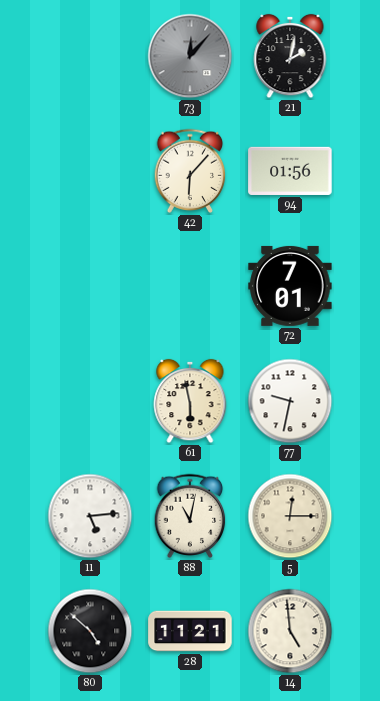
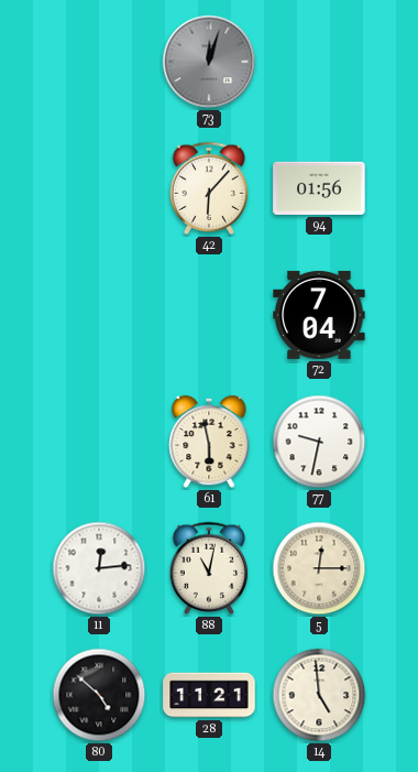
73: 12:07 -> 12:03
21: 2:02 -> none
72: 7:01 -> 7:04
11: 5:14 -> 12:14
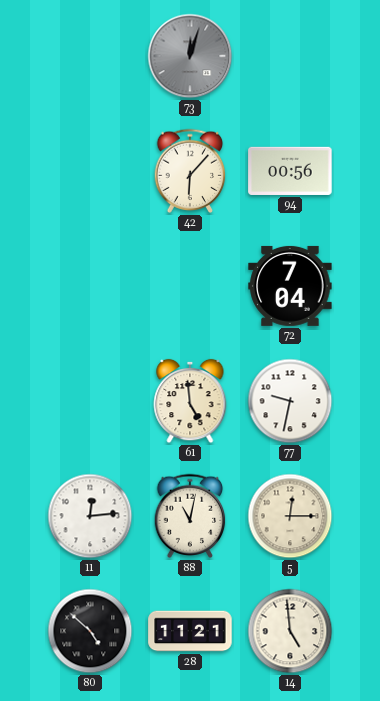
94: 01:56 -> 00:56
61: 5:58 -> 4:59
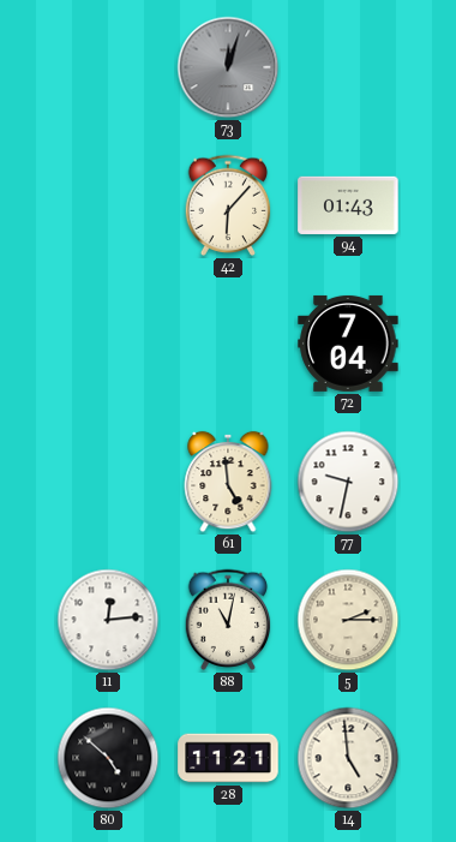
94: 00:56 -> 01:43
5: 12:15 -> 2:15
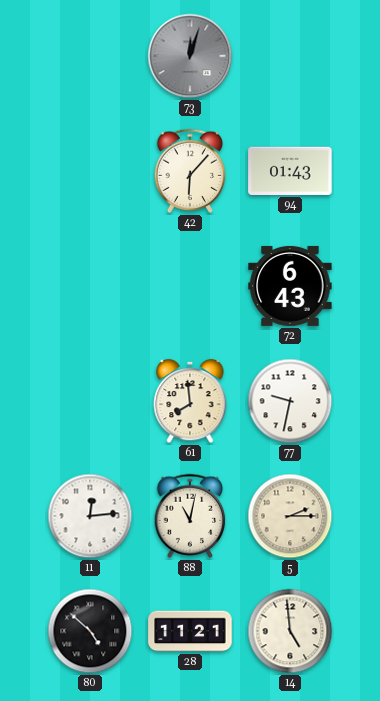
72: 7:04 -> 6:43
61: 4:59 -> 7:59
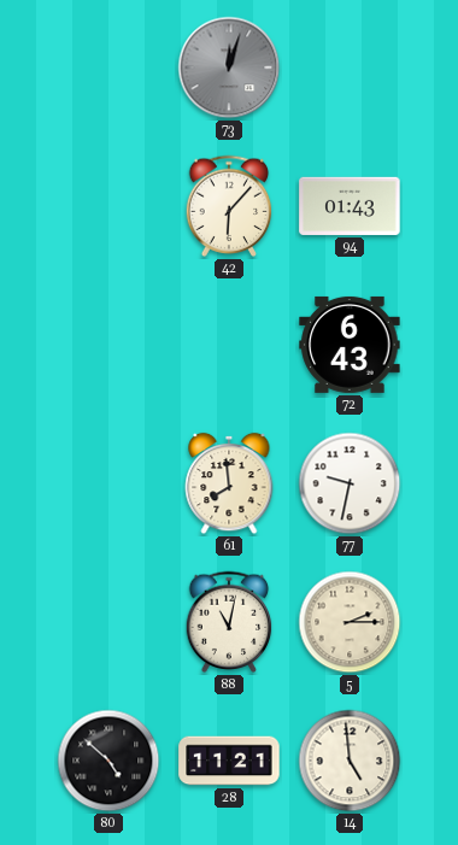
11: 12:14 -> none
